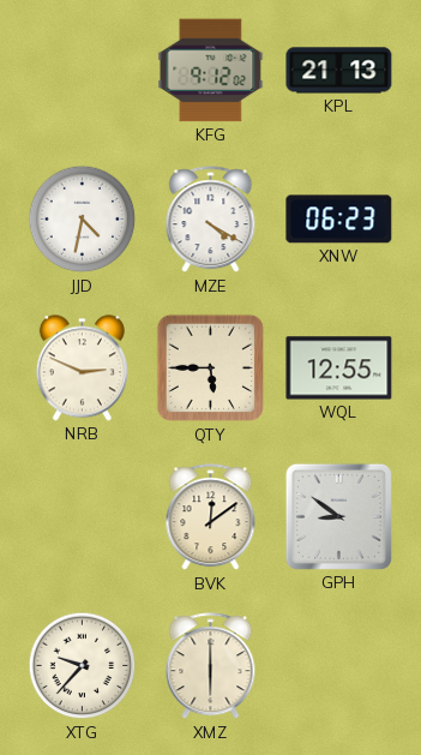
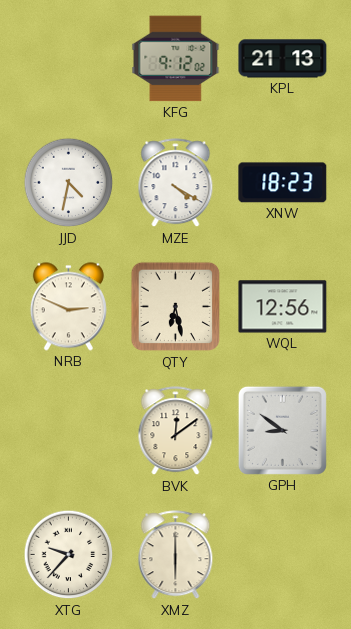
XNW: 06:23 -> 18:23
QTY: 5:45 -> 6:28
WQL: 12:55 -> 12:56
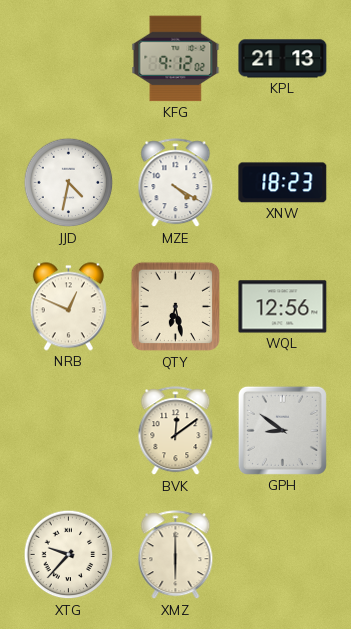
NRB: 2:49 -> 12:49
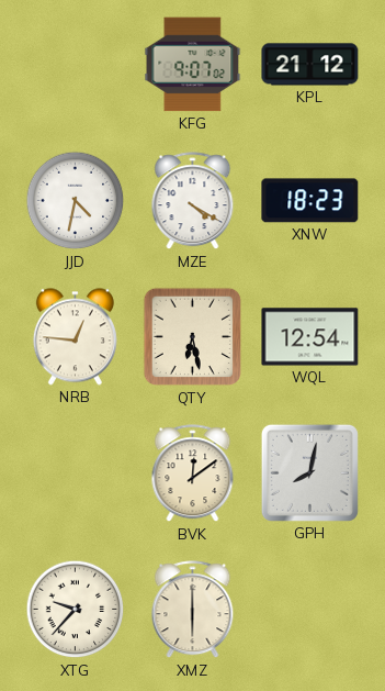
KFG: 9:12 -> 9:07
KPL: 21:13 -> 21:12
NRB: 12:49 -> 12:46
WQL: 12:56 -> 12:54
GPH: 8:51 -> 8:02
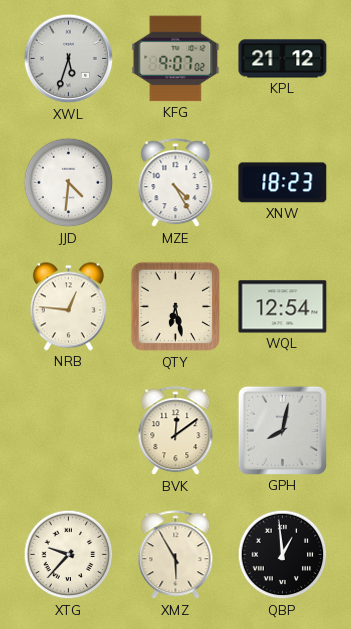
XWL: none -> 5:33
JJD: 4:32 -> 4:31
MZE: 4:20 -> 4:25
XMZ: 6:00 -> 5:55
QBP: none -> 12:59
